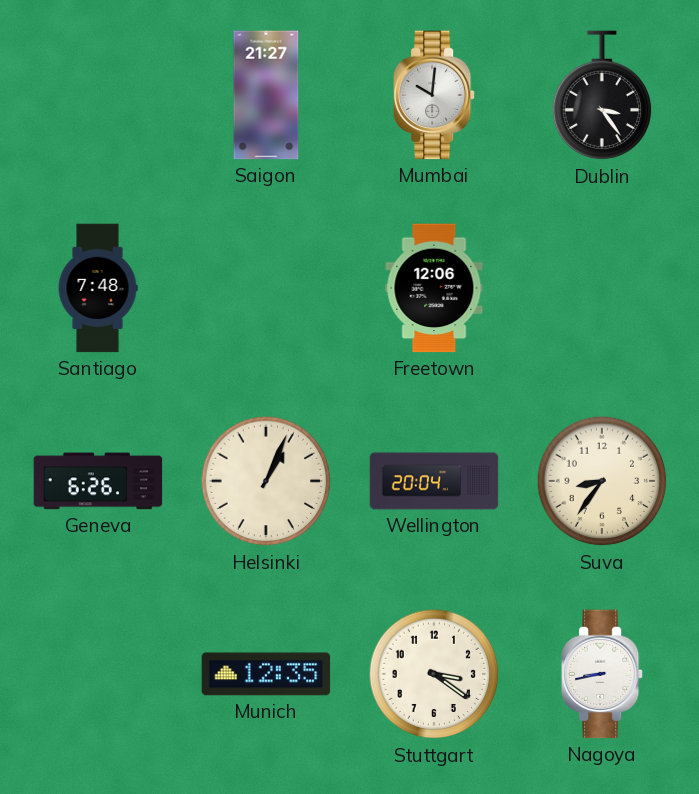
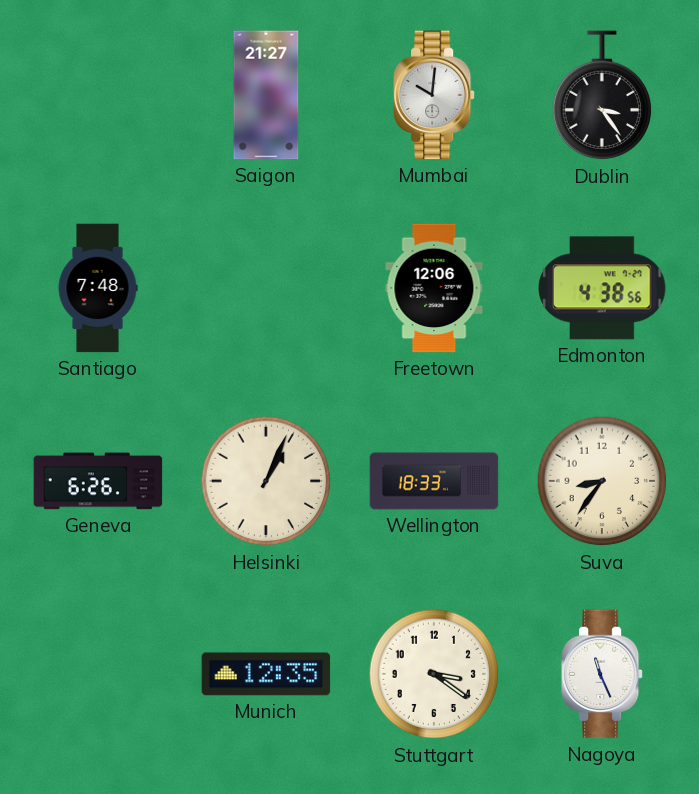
Edmonton: none -> 4:38
Wellington: 20:04 -> 18:33
Nagoya: 8:43 -> 11:26
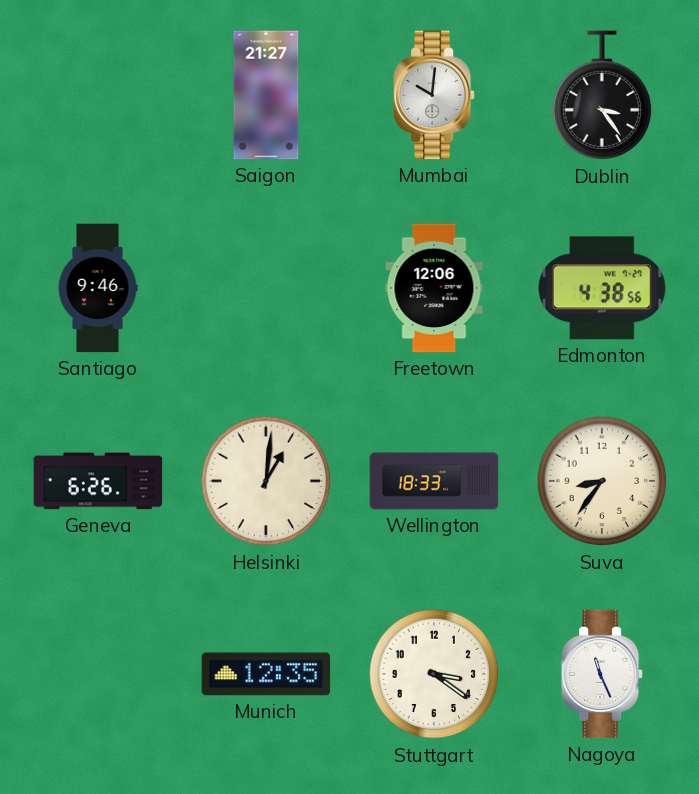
Santiago: 7:48 -> 9:46
Helsinki: 1:04 -> 1:01
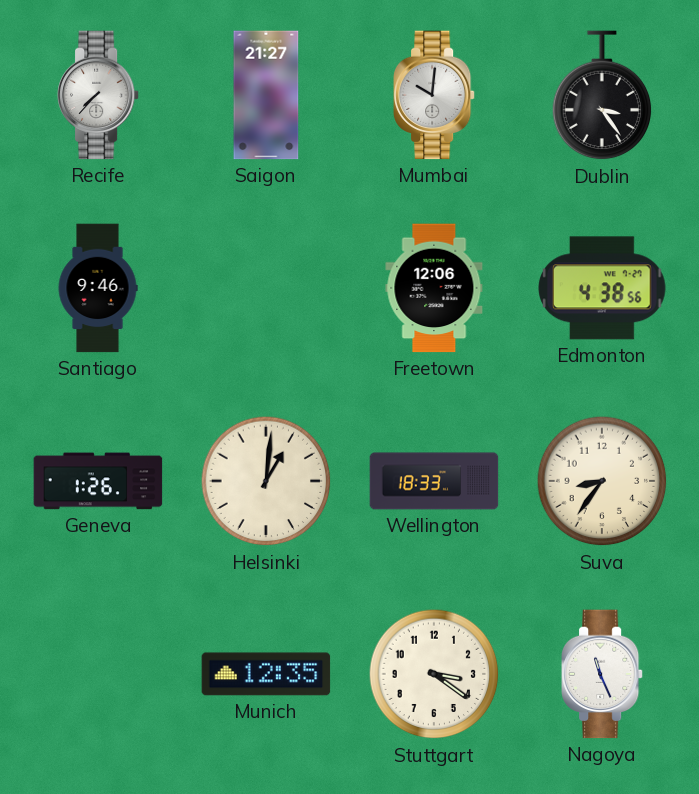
Recife: none -> 7:37
Geneva: 6:26 -> 1:26
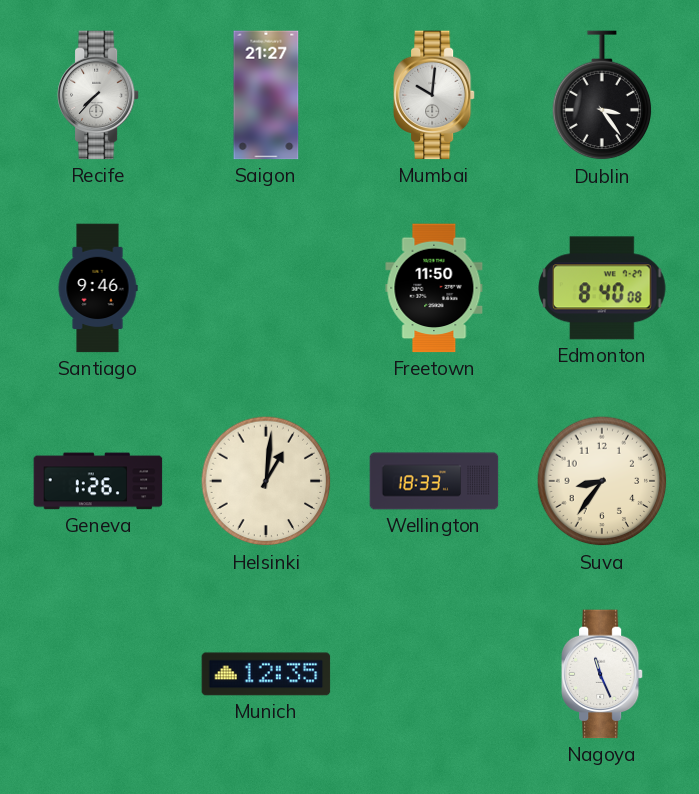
Freetown: 12:06 -> 11:50
Edmonton: 4:38 -> 8:40
Stuttgart: 3:21 -> none
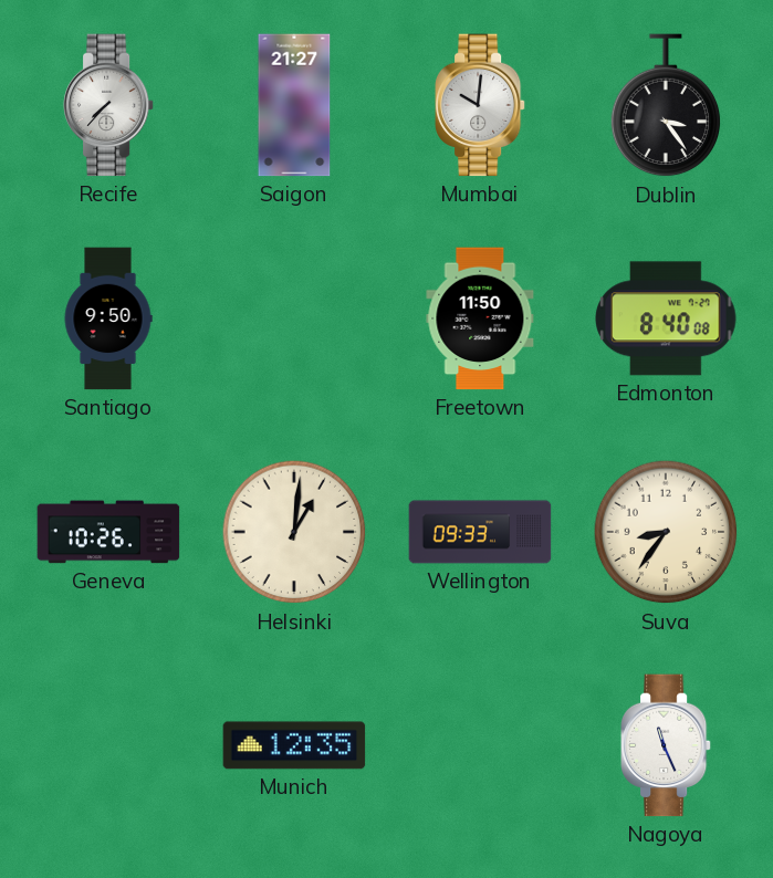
Santiago: 9:46 -> 9:50
Geneva: 1:26 -> 10:26
Wellington: 18:33 -> 09:33
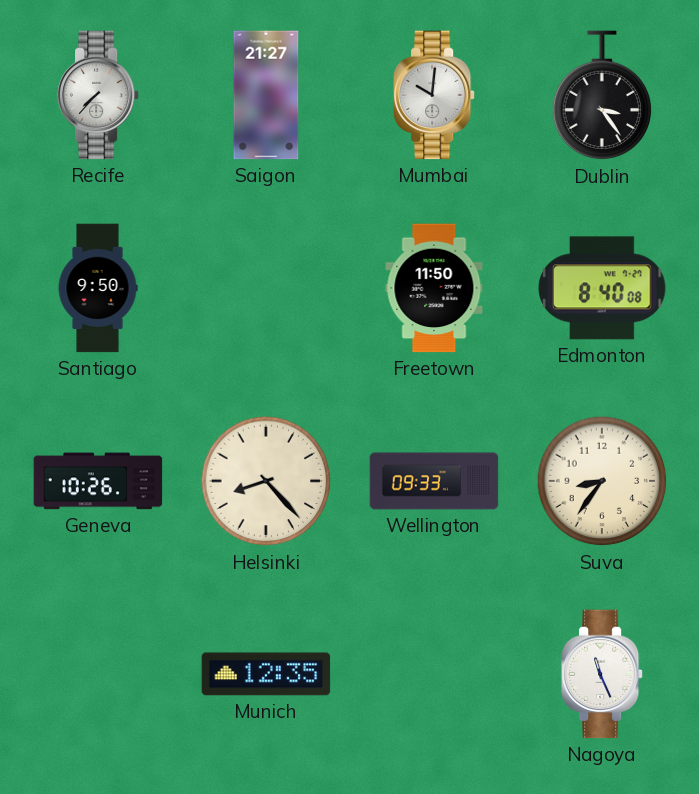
Helsinki: 1:01 -> 8:23
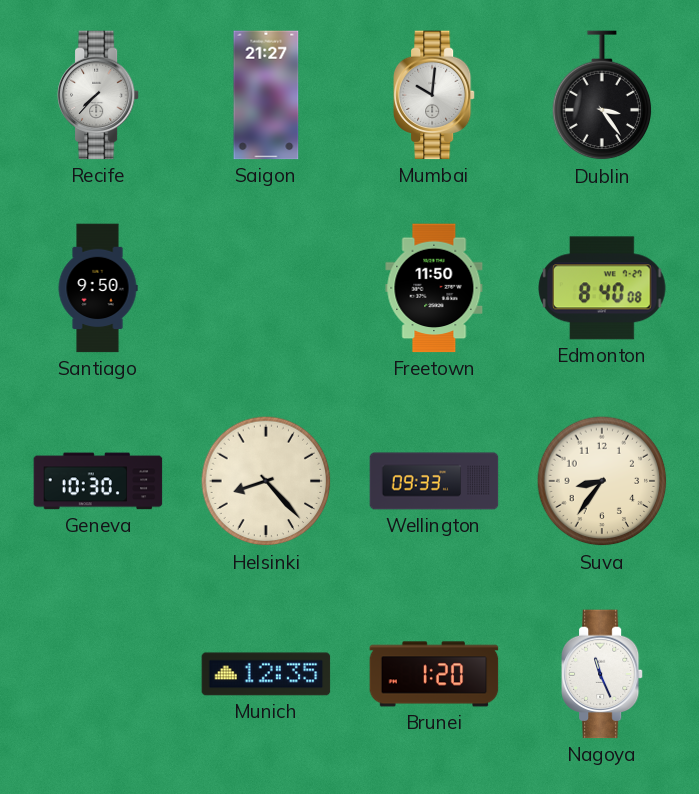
Geneva: 10:26 -> 10:30
Brunei: none -> 1:20
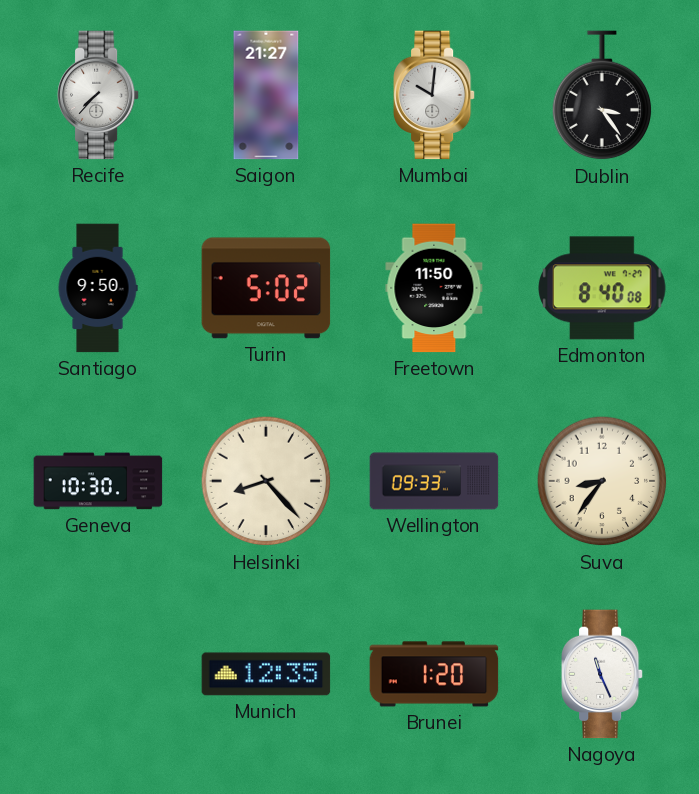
Turin: none -> 5:02
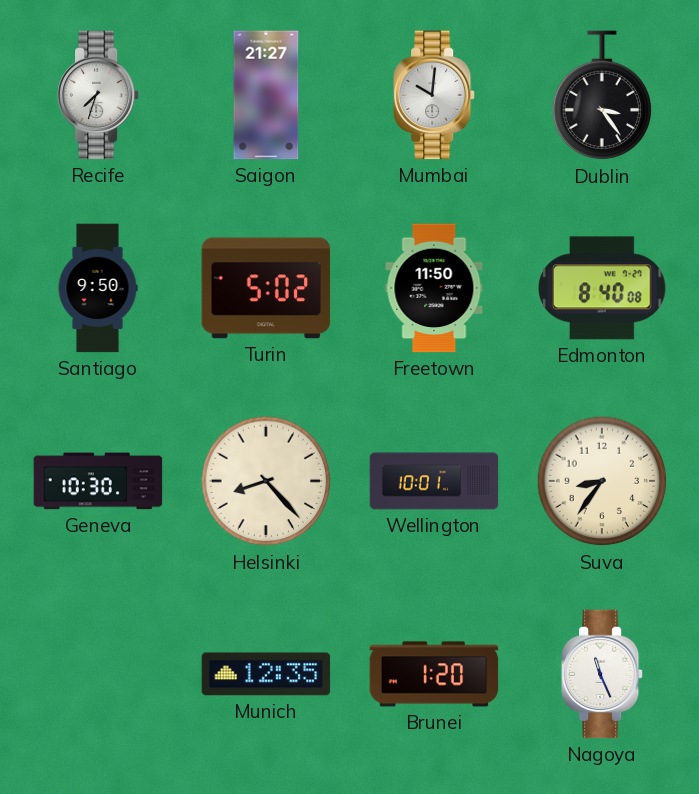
Recife: 7:37 -> 7:33
Wellington: 09:33 -> 10:01
